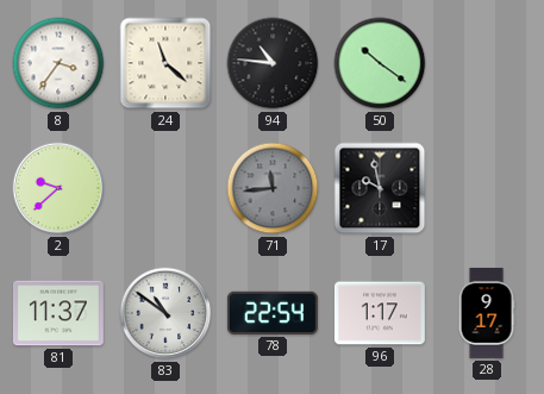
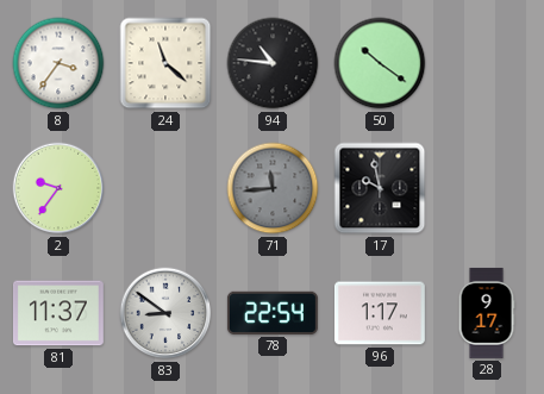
2: 9:38 -> 9:36
83: 10:51 -> 8:51
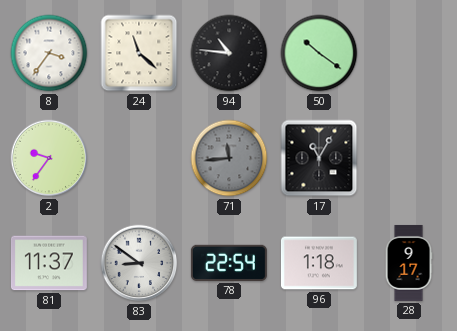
17: 9:58 -> 11:05
96: 1:17 -> 1:18
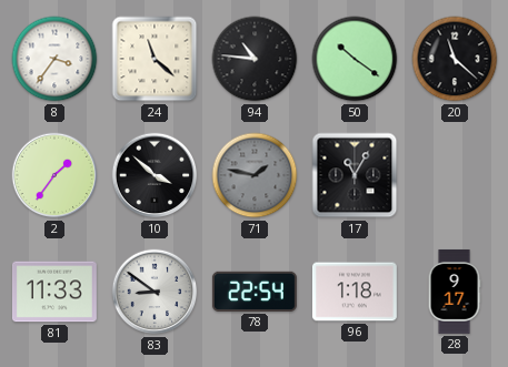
20: none -> 11:22
2: 9:36 -> 1:36
10: none -> 3:52
71: 11:44 -> 1:47
81: 11:37 -> 11:33
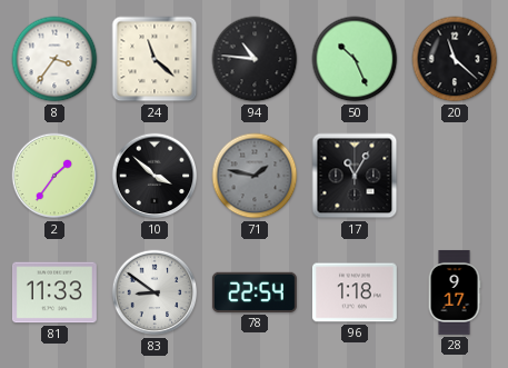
50: 10:21 -> 10:26
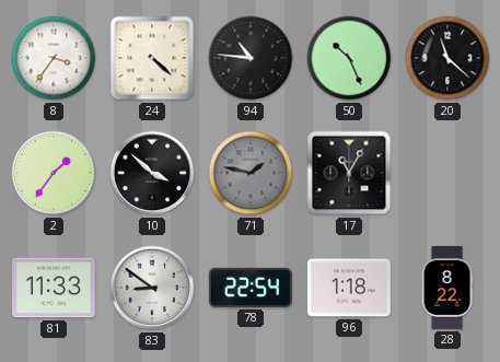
24: 11:22 -> 4:22
28: 9:17 -> 8:22
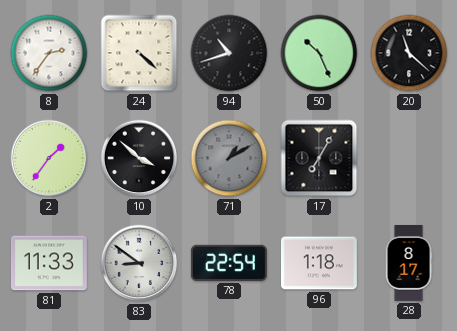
8: 3:36 -> 2:36
94: 10:46 -> 10:42
71: 1:47 -> 1:10
17: 11:05 -> 7:05
28: 8:22 -> 8:17
